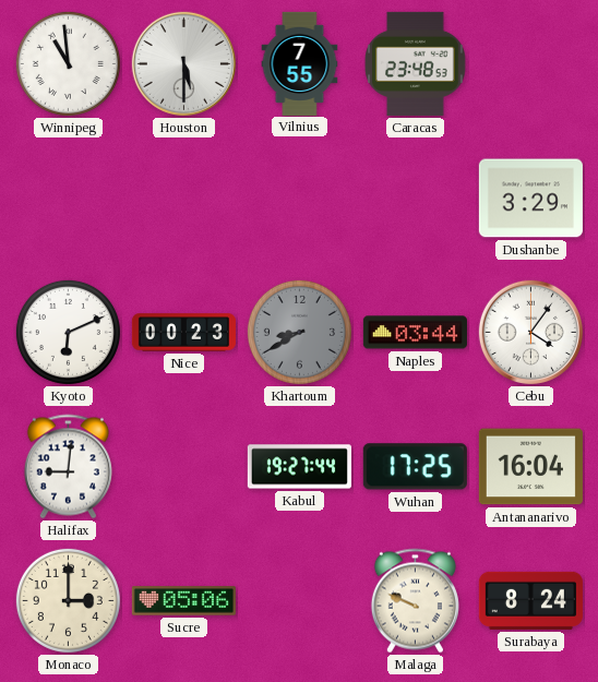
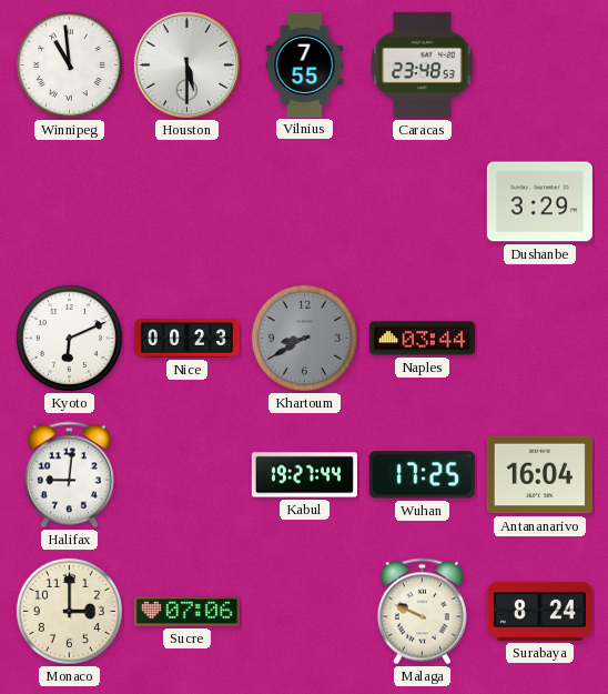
Cebu: 4:06 -> none
Sucre: 05:06 -> 07:06
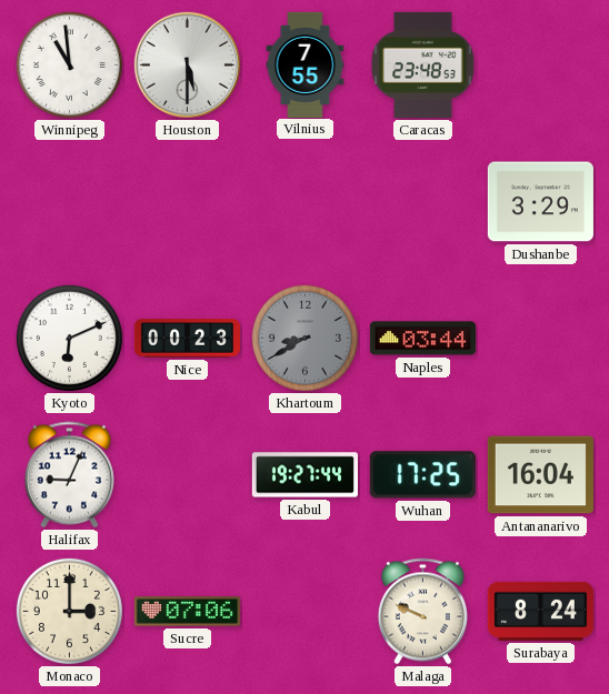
Halifax: 9:01 -> 9:04
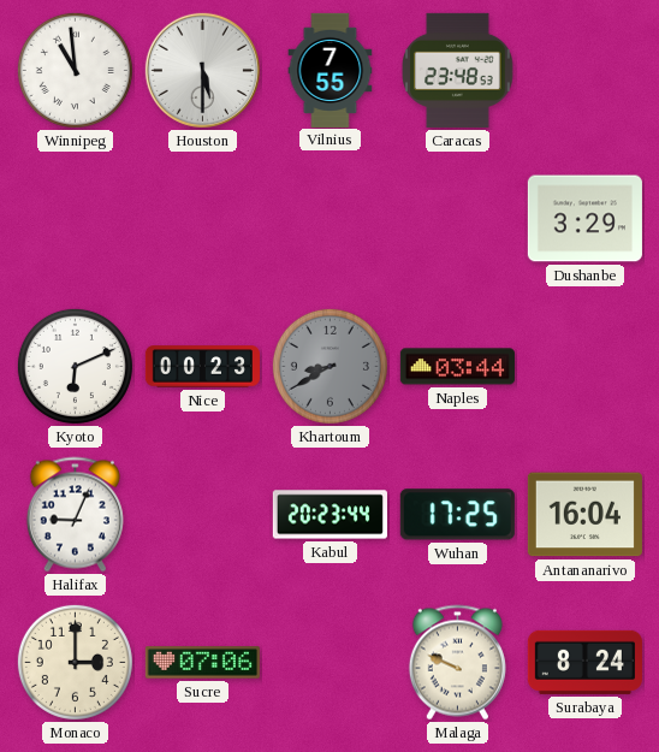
Kabul: 19:27 -> 20:23
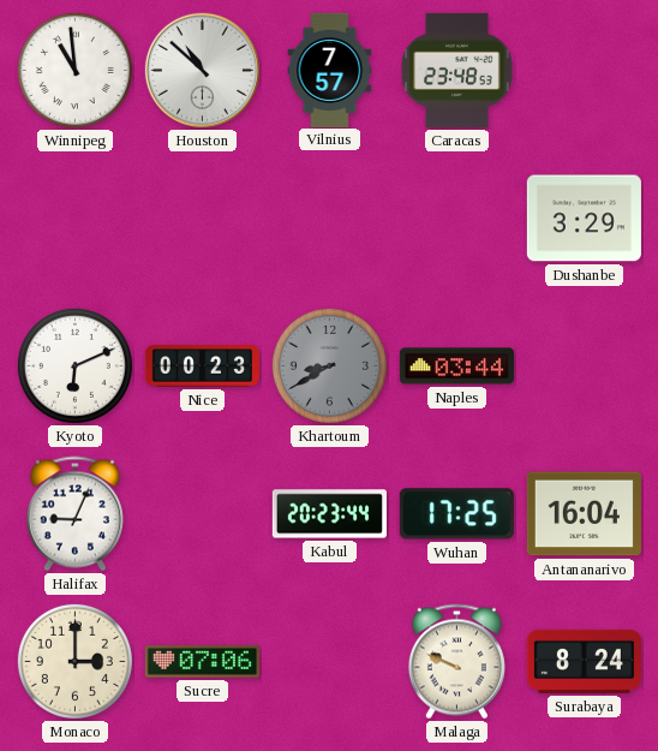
Houston: 5:30 -> 10:52
Vilnius: 7:55 -> 7:57
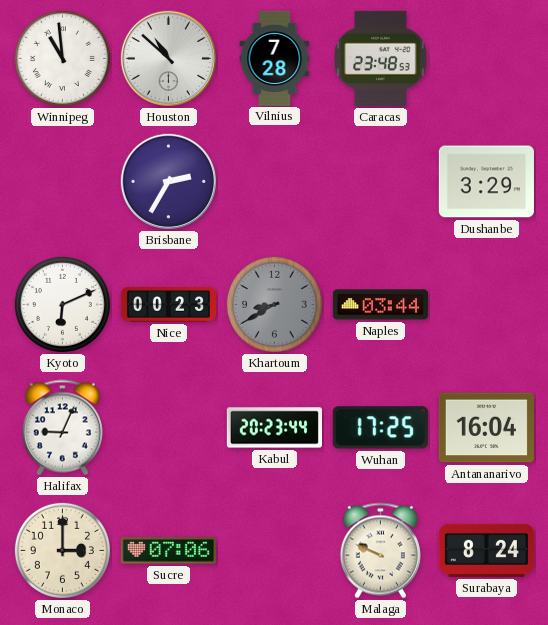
Vilnius: 7:57 -> 7:28
Brisbane: none -> 2:35
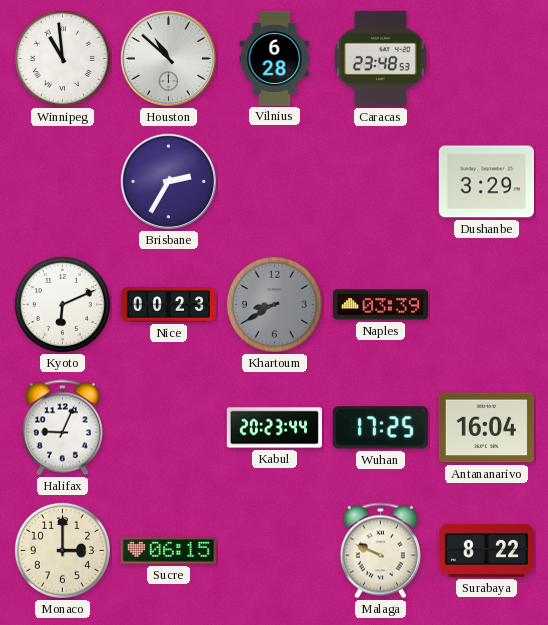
Vilnius: 7:28 -> 6:28
Naples: 03:44 -> 03:39
Sucre: 07:06 -> 06:15
Surabaya: 8:24 -> 8:22
